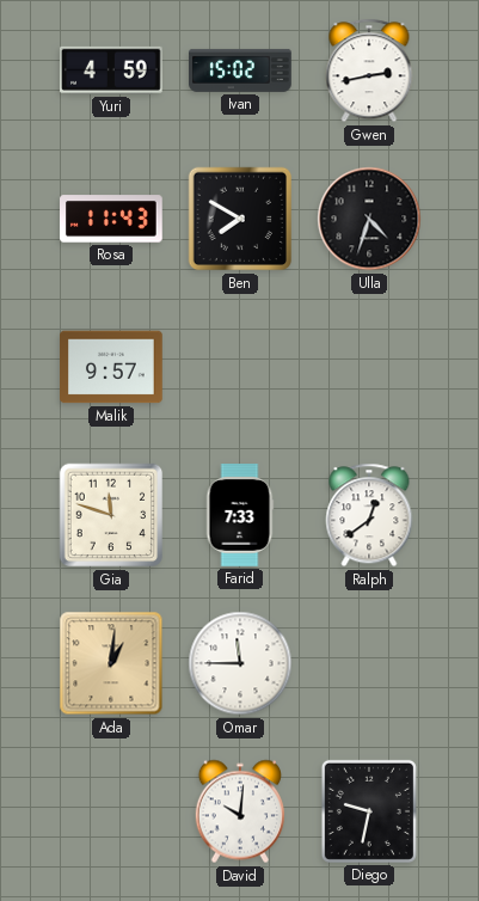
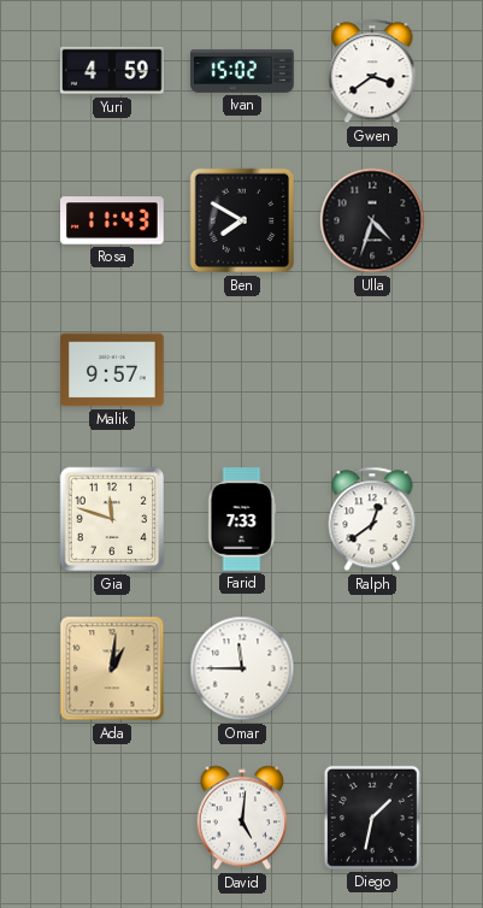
Gwen: 2:43 -> 3:39
David: 10:01 -> 5:01
Diego: 9:32 -> 1:32
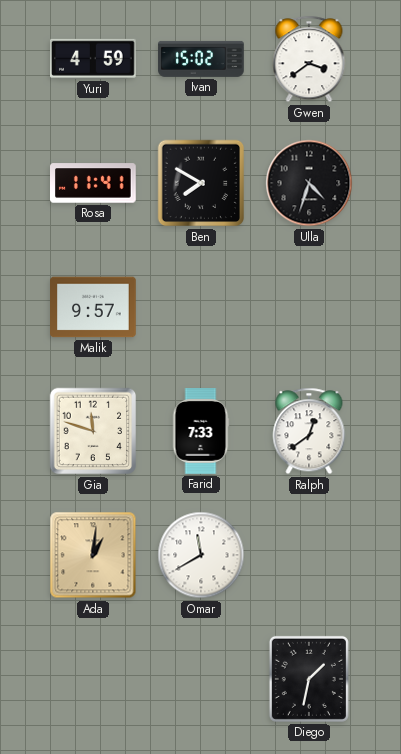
Rosa: 11:43 -> 11:41
Omar: 11:45 -> 11:40
David: 5:01 -> none
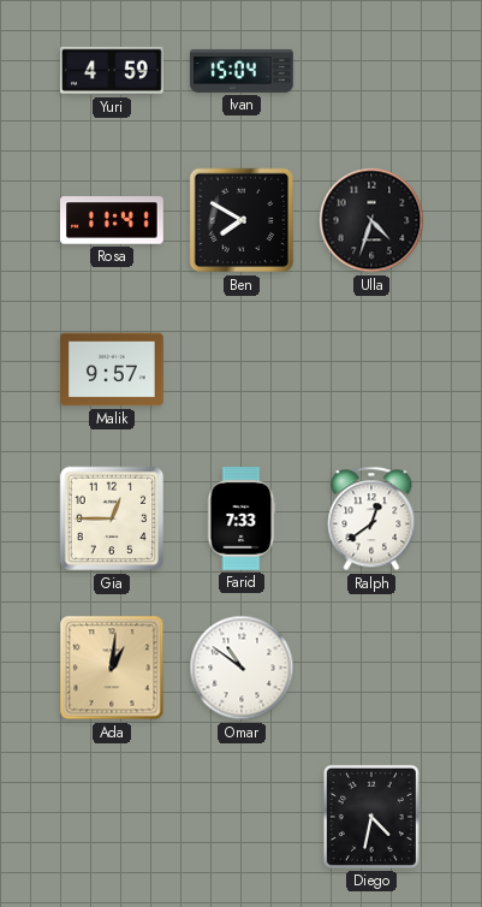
Ivan: 15:02 -> 15:04
Gwen: 3:39 -> none
Gia: 11:48 -> 12:45
Omar: 11:40 -> 10:51
Diego: 1:32 -> 4:32
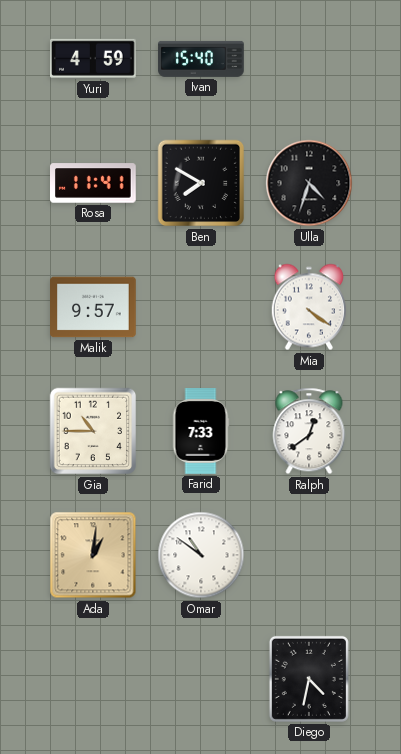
Ivan: 15:04 -> 15:40
Mia: none -> 4:21
Gia: 12:45 -> 10:45
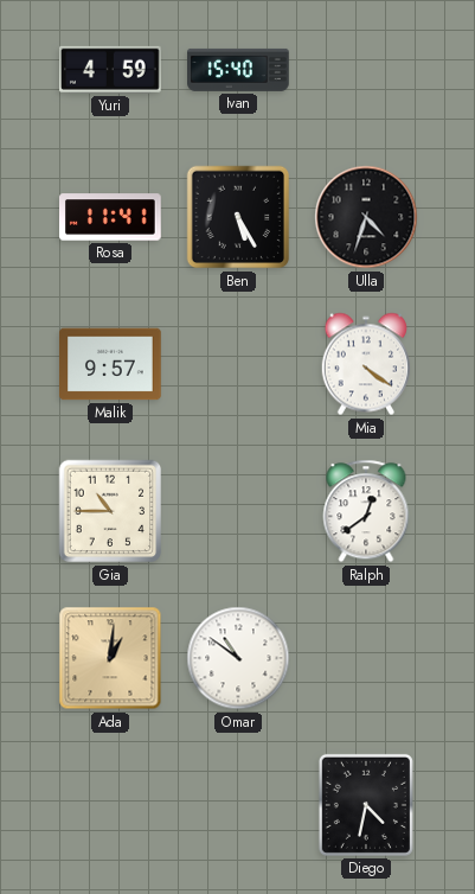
Ben: 7:50 -> 5:25
Farid: 7:33 -> none
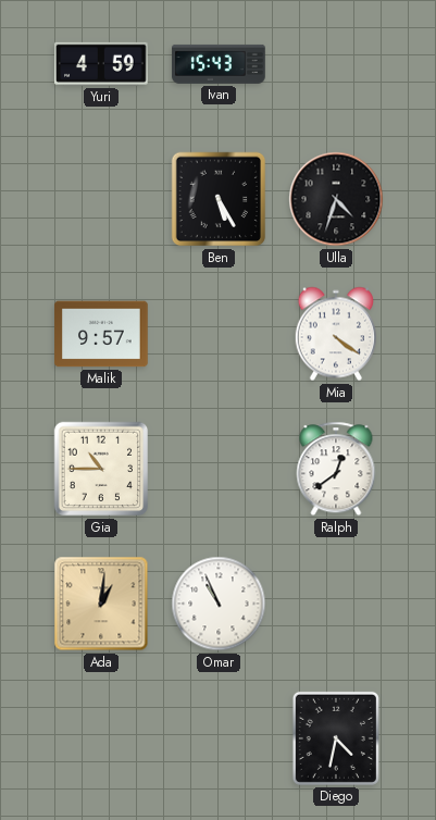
Ivan: 15:40 -> 15:43
Rosa: 11:41 -> none
Omar: 10:51 -> 10:56
